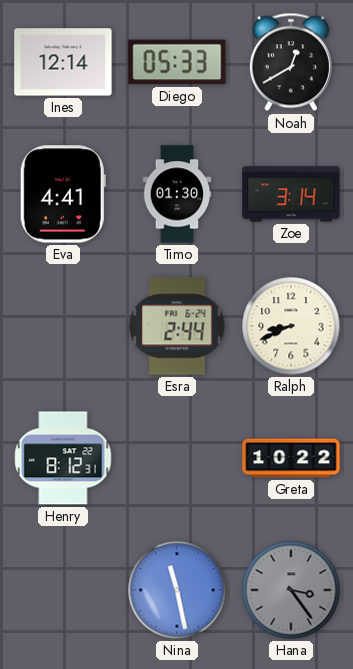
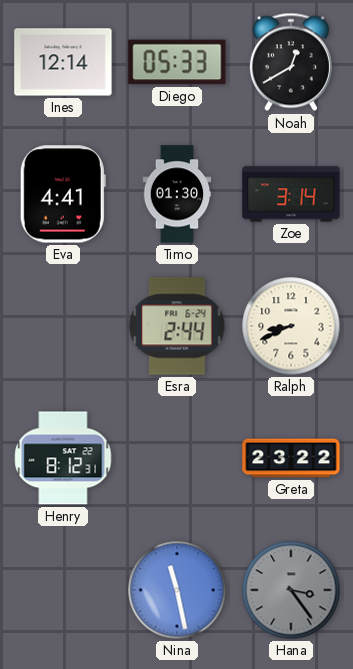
Greta: 10:22 -> 23:22
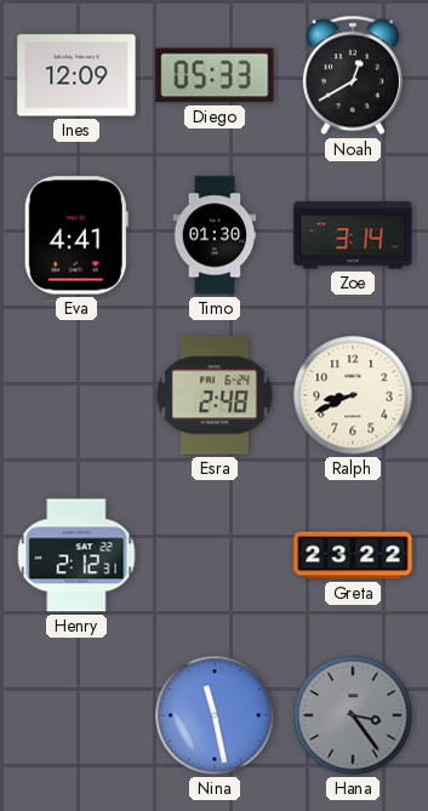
Ines: 12:14 -> 12:09
Esra: 2:44 -> 2:48
Henry: 8:12 -> 2:12
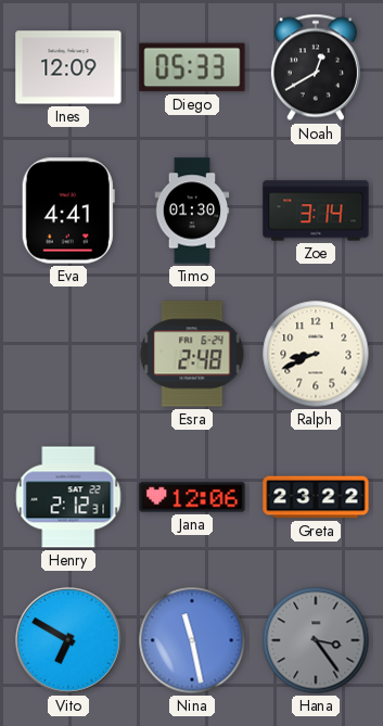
Jana: none -> 12:06
Vito: none -> 6:50
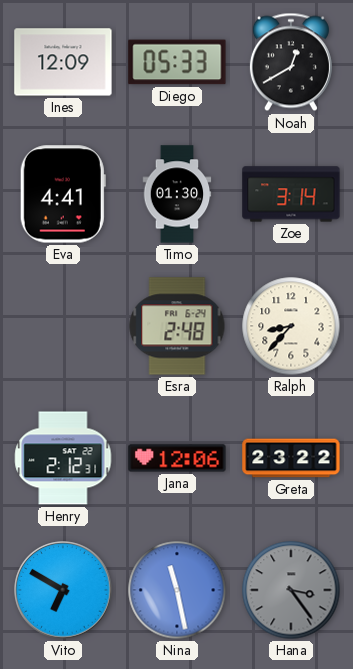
Ralph: 8:41 -> 8:37
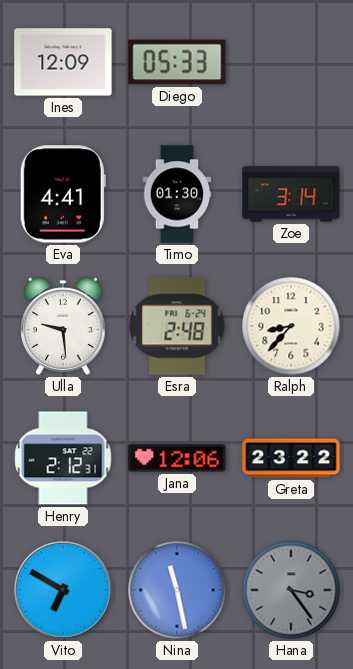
Noah: 12:40 -> none
Ulla: none -> 9:29
